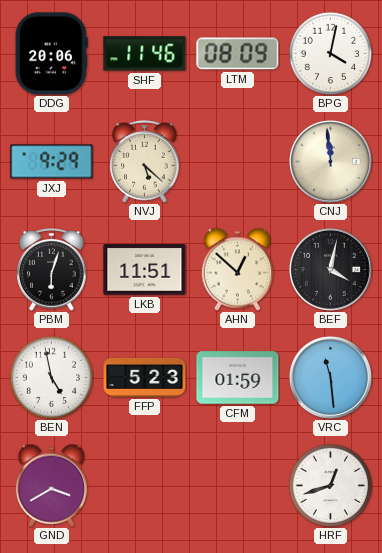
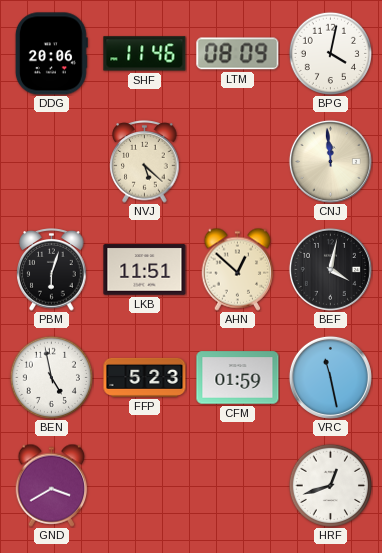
JXJ: 9:29 -> none
VRC: 11:29 -> 11:28
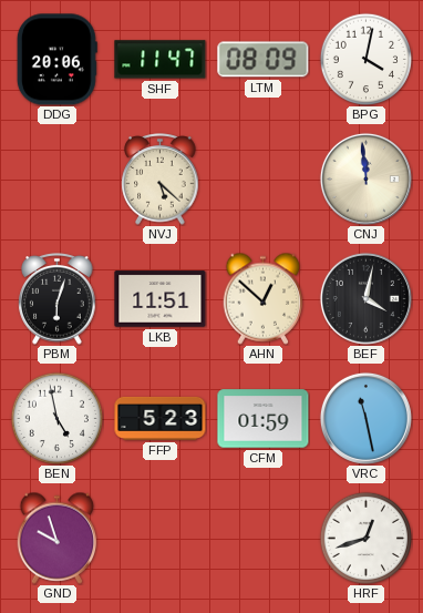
SHF: 11:46 -> 11:47
GND: 3:40 -> 9:57
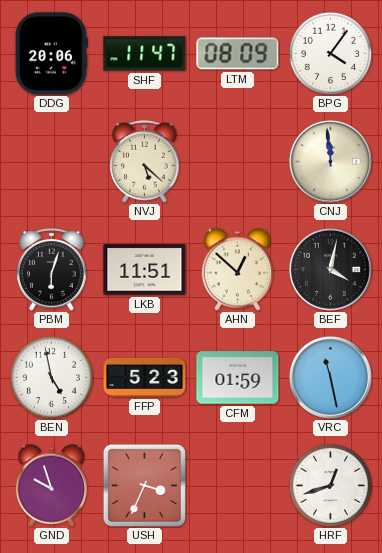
BPG: 4:02 -> 4:06
USH: none -> 3:34
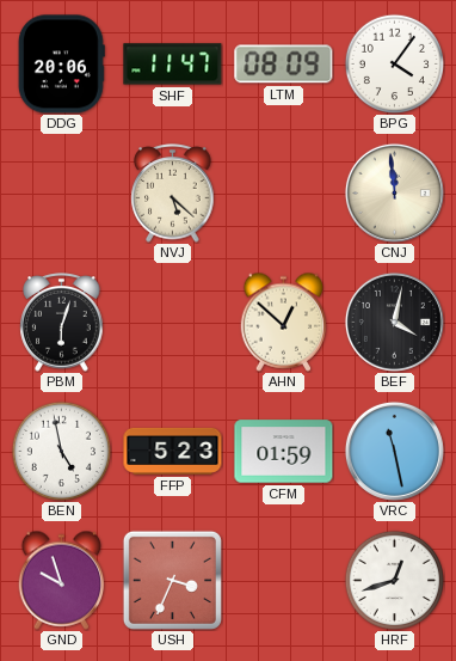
LKB: 11:51 -> none
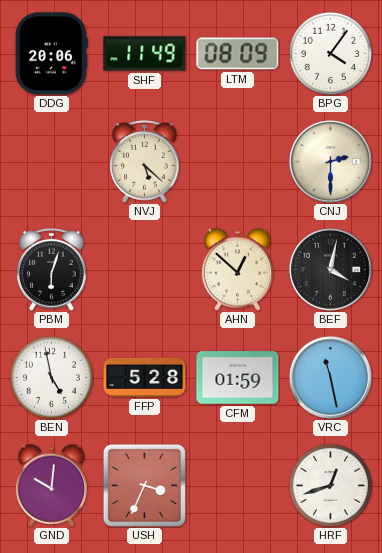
SHF: 11:47 -> 11:49
CNJ: 11:59 -> 2:30
FFP: 5:23 -> 5:28
GND: 9:57 -> 10:01
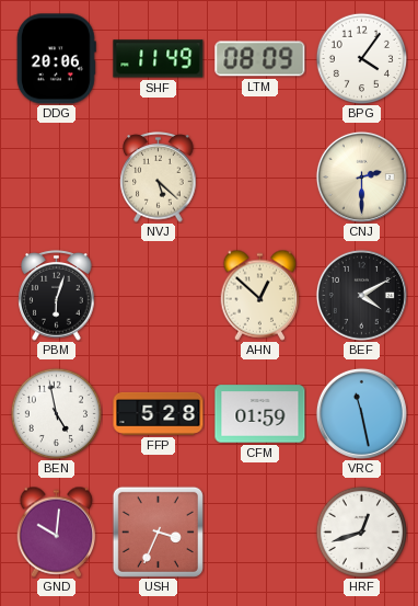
BEF: 4:02 -> 4:10
